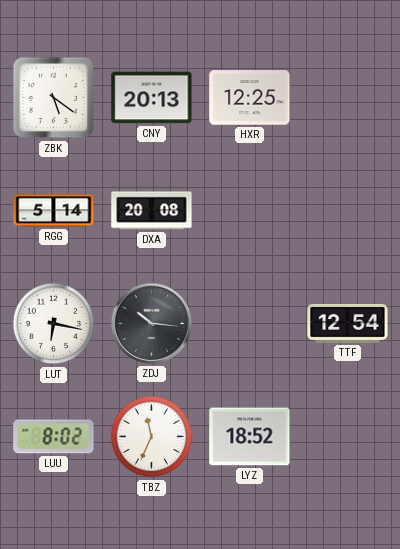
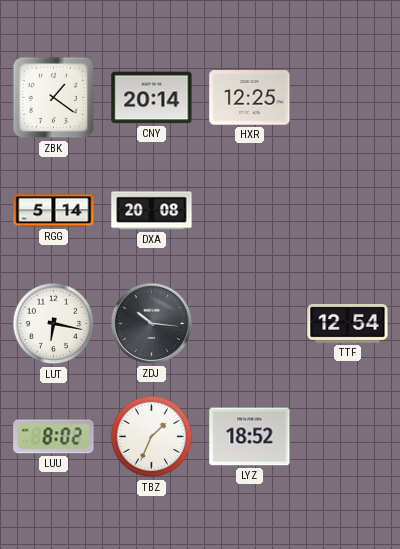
ZBK: 5:21 -> 1:21
CNY: 20:13 -> 20:14
TBZ: 11:34 -> 1:34
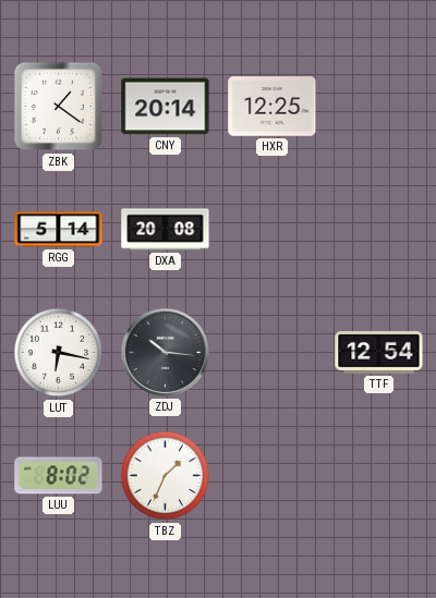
LYZ: 18:52 -> none
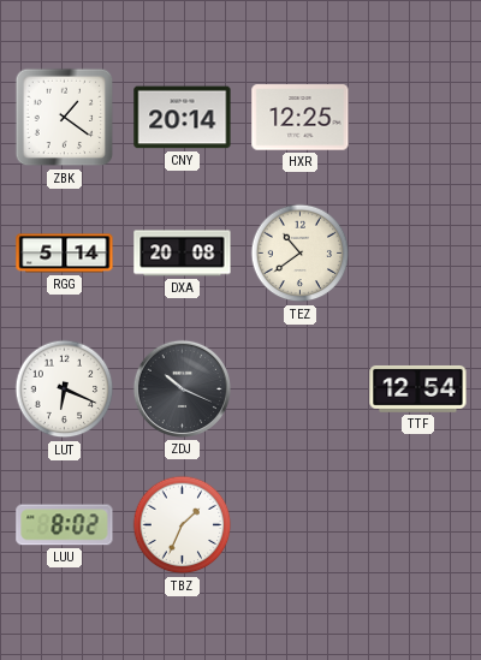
TEZ: none -> 10:39
LUT: 6:17 -> 6:19
ZDJ: 10:16 -> 10:19
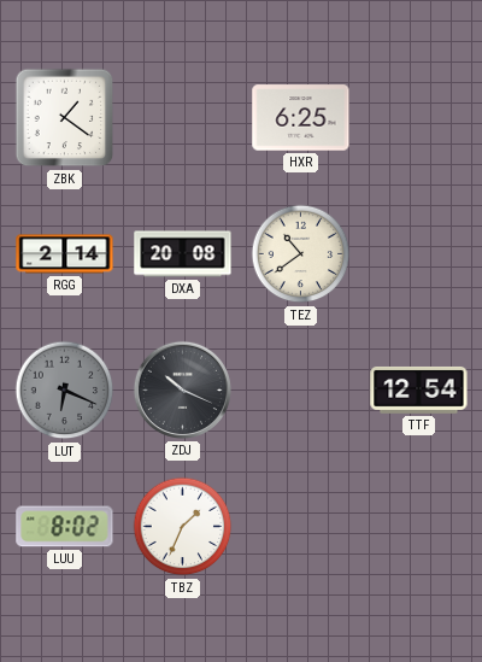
CNY: 20:14 -> none
HXR: 12:25 -> 6:25
RGG: 5:14 -> 2:14
LUT dial: white -> grey
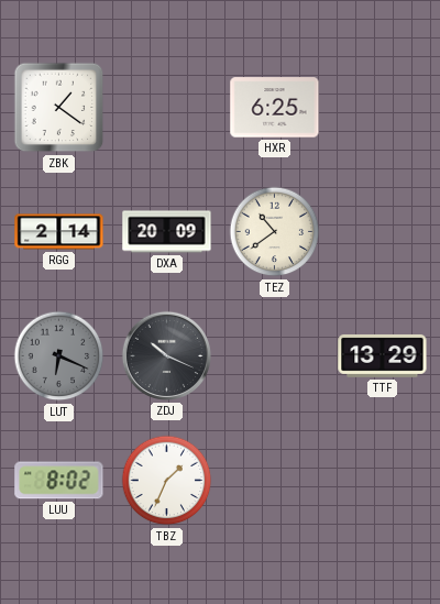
DXA: 20:08 -> 20:09
TTF: 12:54 -> 13:29
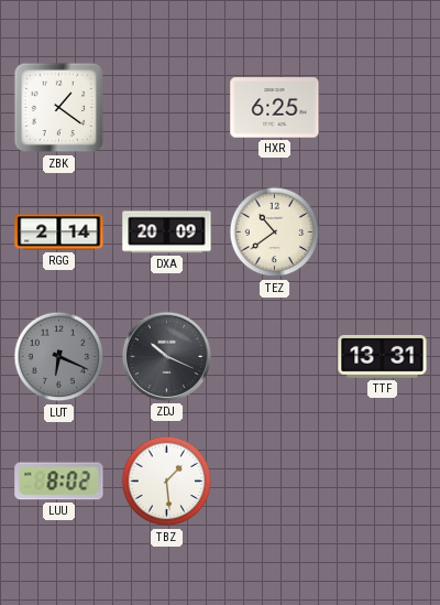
TTF: 13:29 -> 13:31
TBZ: 1:34 -> 1:29
